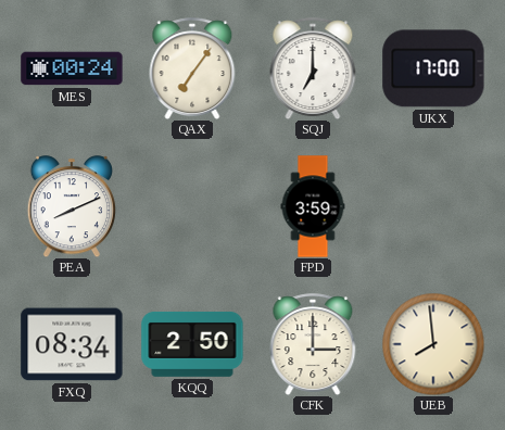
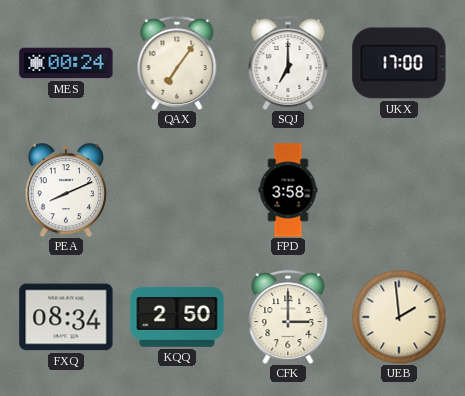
FPD: 3:59 -> 3:58
UEB: 7:59 -> 1:59
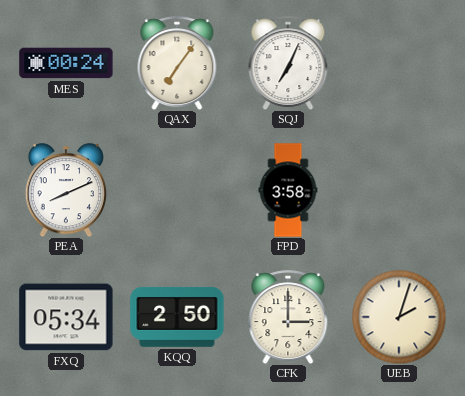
SQJ: 7:00 -> 7:04
UKX: 17:00 -> none
FXQ: 08:34 -> 05:34
UEB: 1:59 -> 2:03
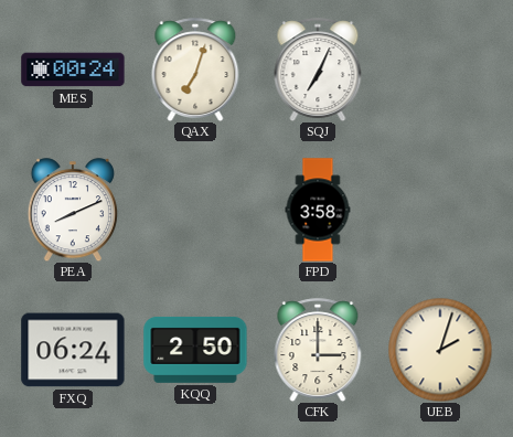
QAX: 7:06 -> 7:03
FXQ: 05:34 -> 06:24
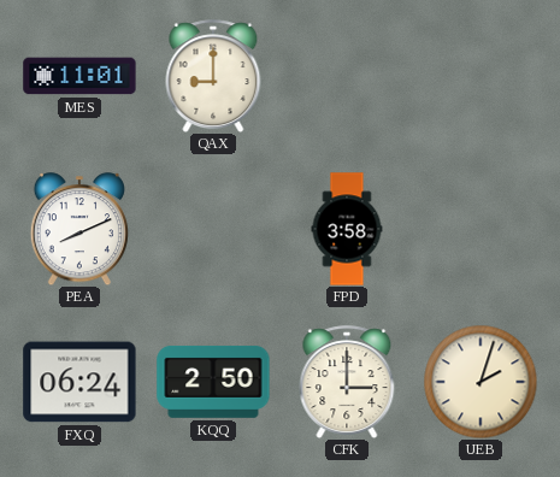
MES: 00:24 -> 11:01
QAX: 7:03 -> 9:00
SQJ: 7:04 -> none
